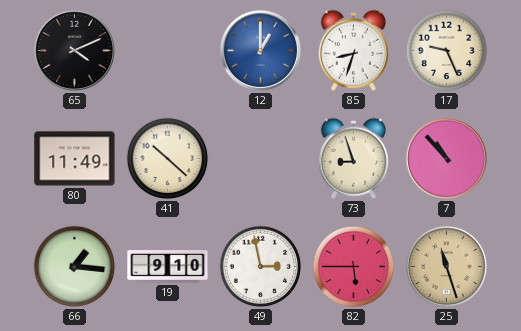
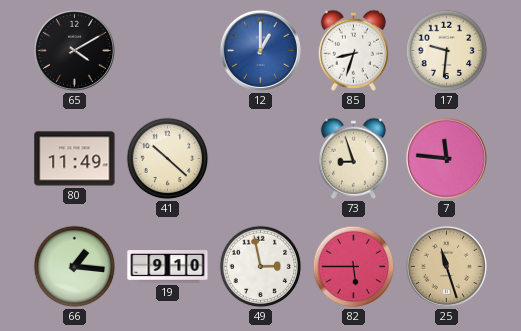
65: 4:11 -> 4:10
17: 9:26 -> 9:31
7: 10:53 -> 11:46
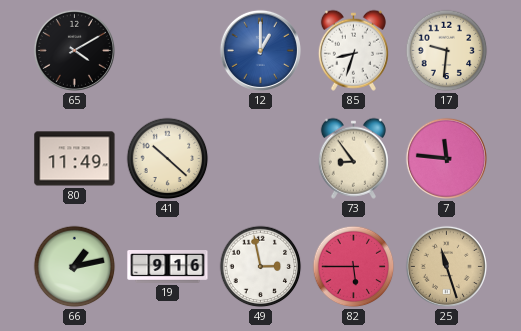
73: 8:57 -> 8:54
66: 1:16 -> 1:13
19: 9:10 -> 9:16
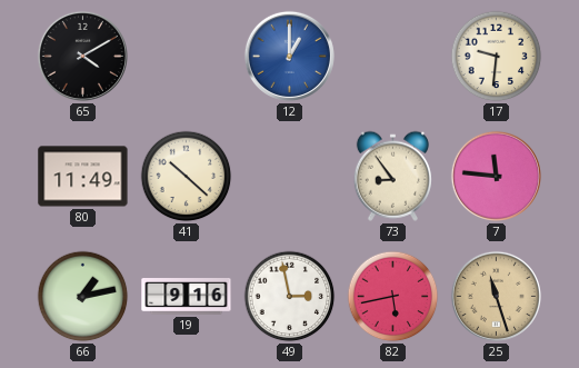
85: 8:33 -> none
82: 5:45 -> 5:43
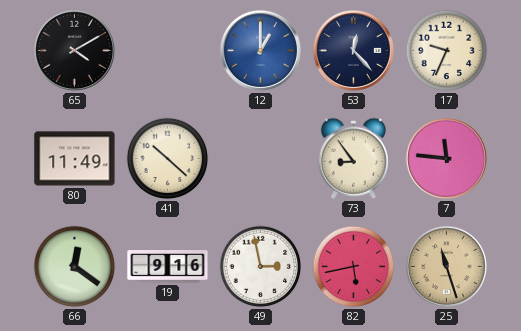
53: none -> 12:23
17: 9:31 -> 9:34
66: 1:13 -> 12:21
